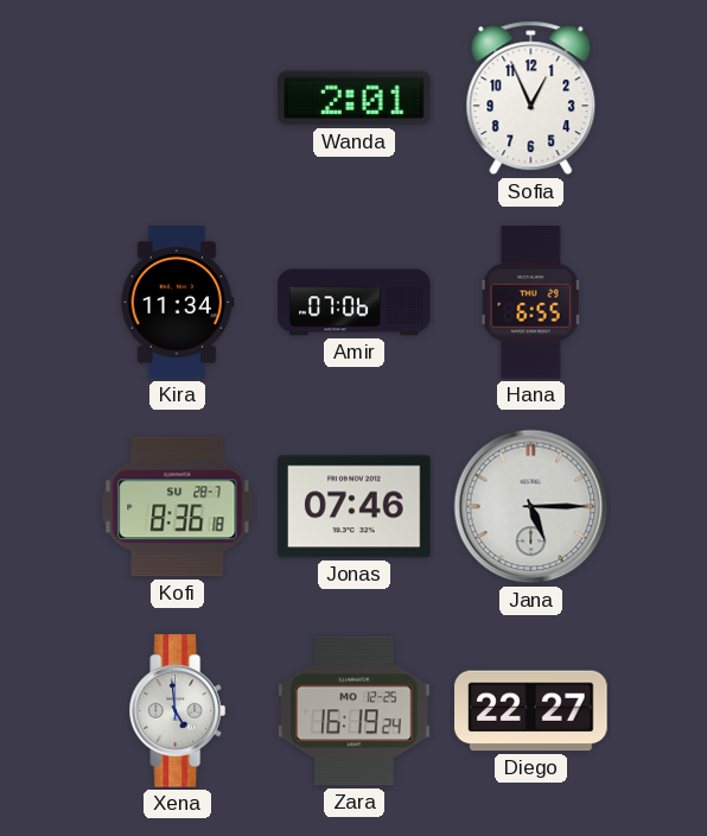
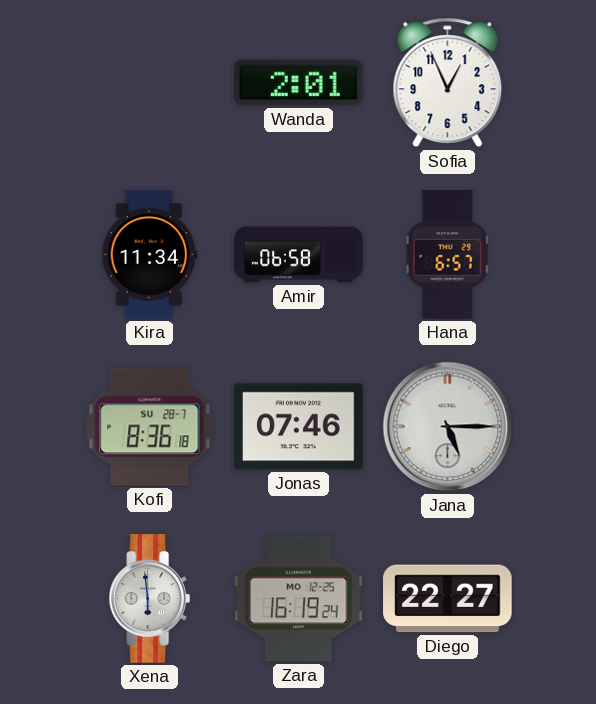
Amir: 07:06 -> 06:58
Hana: 6:55 -> 6:57
Xena: 4:59 -> 5:59
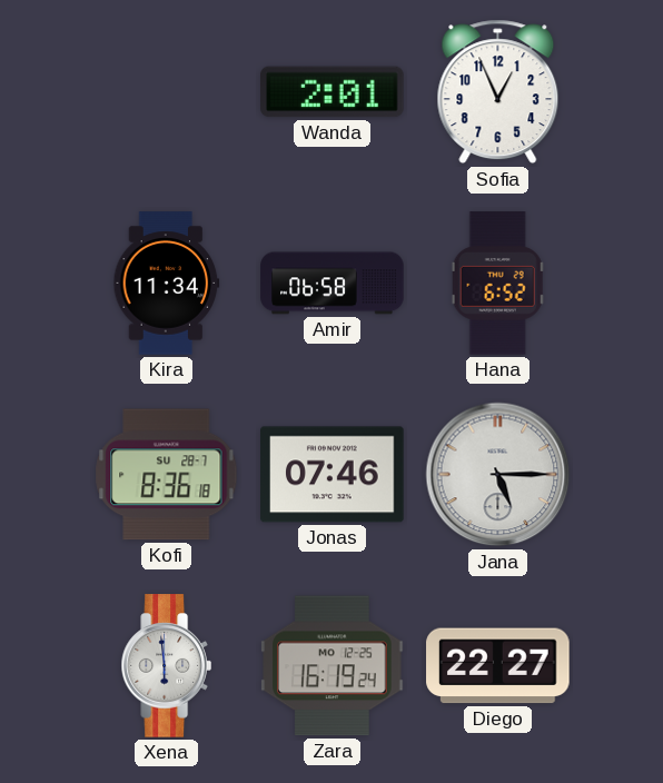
Hana: 6:57 -> 6:52
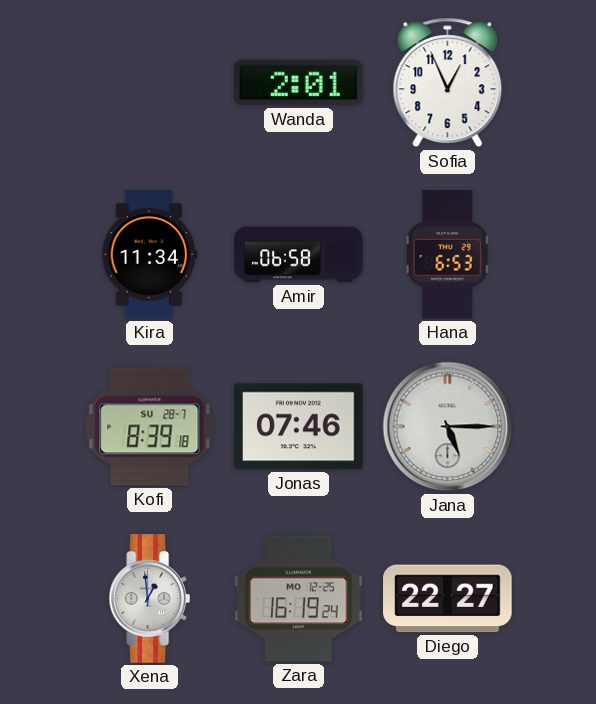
Hana: 6:52 -> 6:53
Kofi: 8:36 -> 8:39
Xena: 5:59 -> 12:59
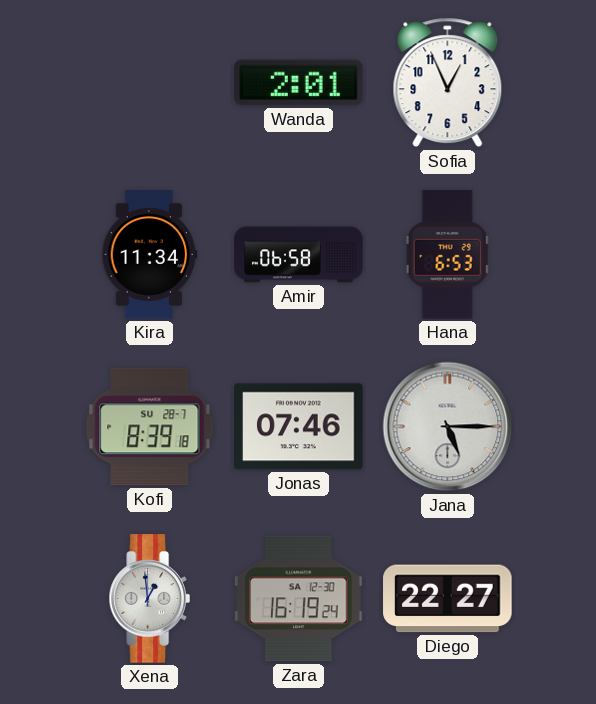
Zara date: MO 12-25 -> SA 12-30
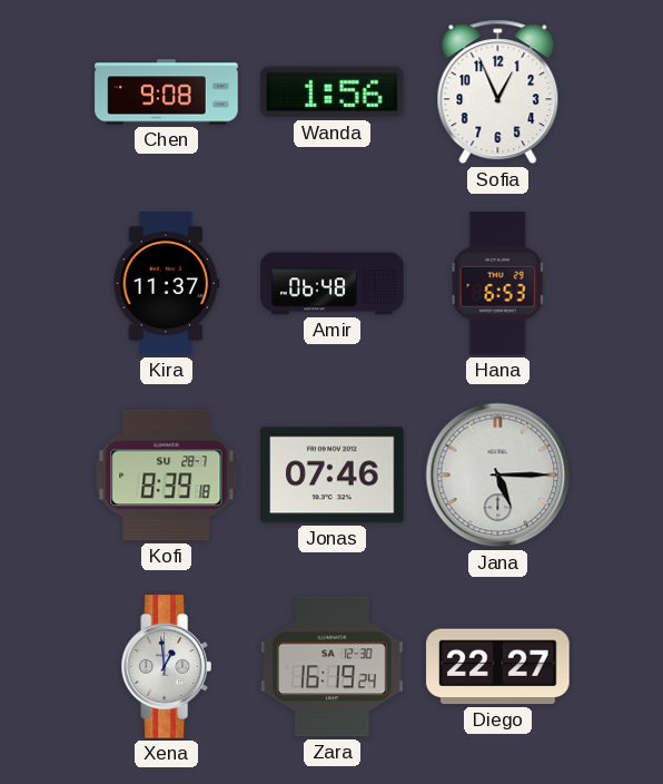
Chen: none -> 9:08
Wanda: 2:01 -> 1:56
Kira: 11:34 -> 11:37
Amir: 06:58 -> 06:48
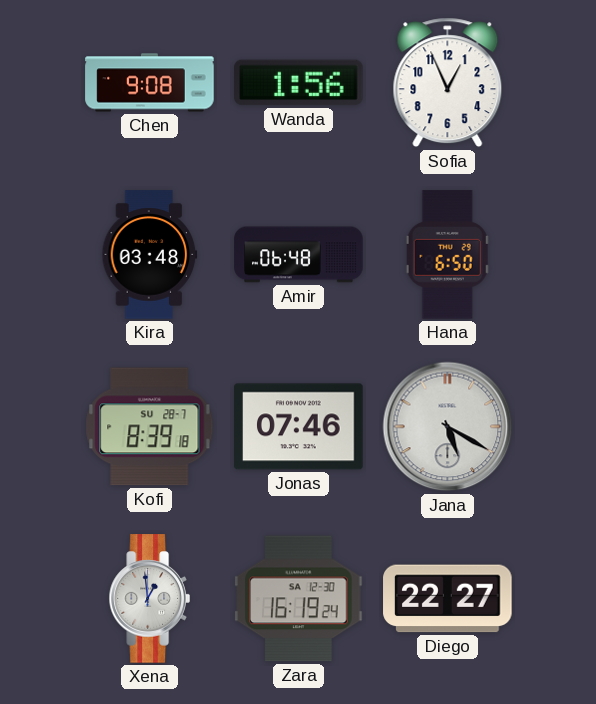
Kira: 11:37 -> 03:48
Hana: 6:53 -> 6:50
Jana: 5:15 -> 5:20
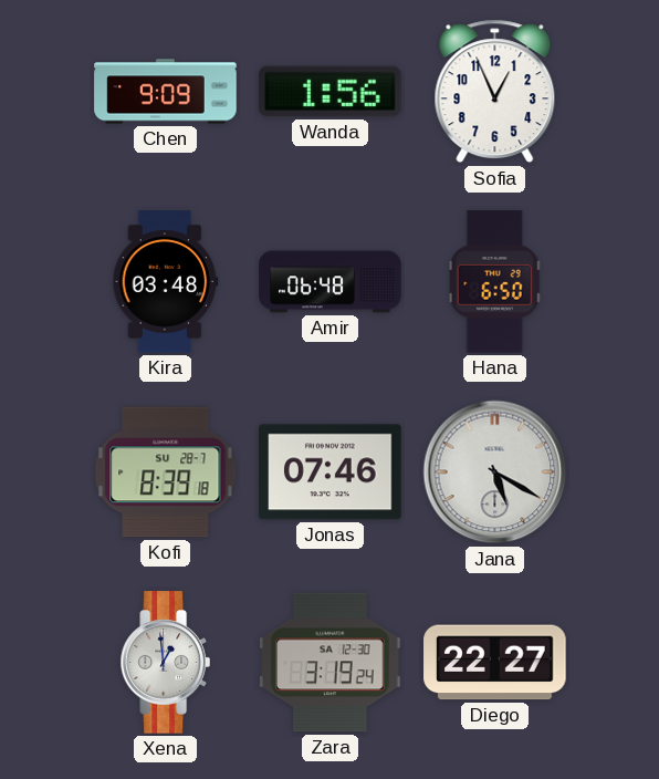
Chen: 9:08 -> 9:09
Zara: 16:19 -> 3:19
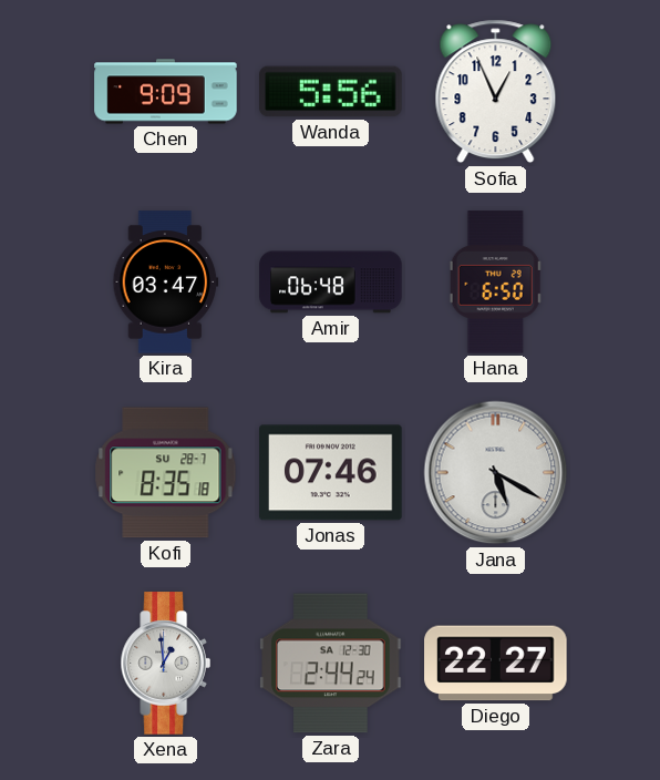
Wanda: 1:56 -> 5:56
Kira: 03:48 -> 03:47
Kofi: 8:39 -> 8:35
Zara: 3:19 -> 2:44
